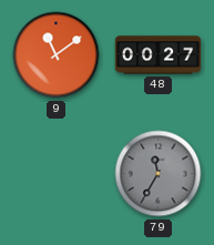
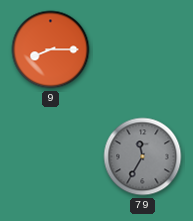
9: 11:09 -> 8:15
48: 00:27 -> none
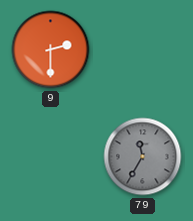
9: 8:15 -> 2:30
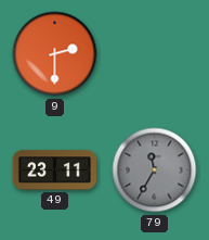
49: none -> 23:11
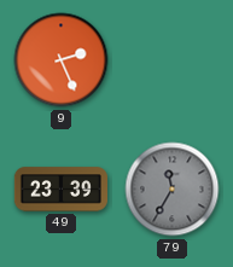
9: 2:30 -> 2:26
49: 23:11 -> 23:39
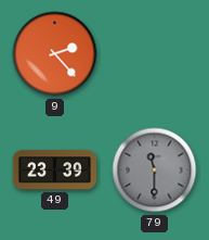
9: 2:26 -> 2:23
79: 11:35 -> 11:30
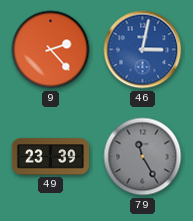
46: none -> 3:02
79: 11:30 -> 11:25
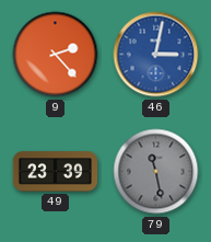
79: 11:25 -> 11:28
